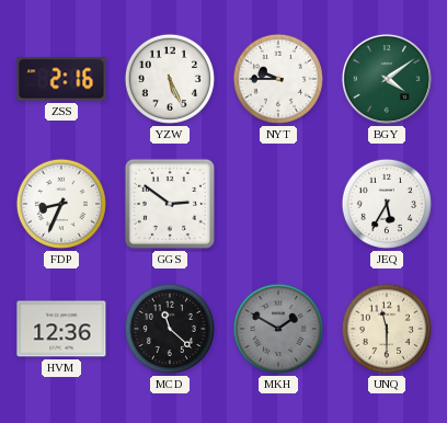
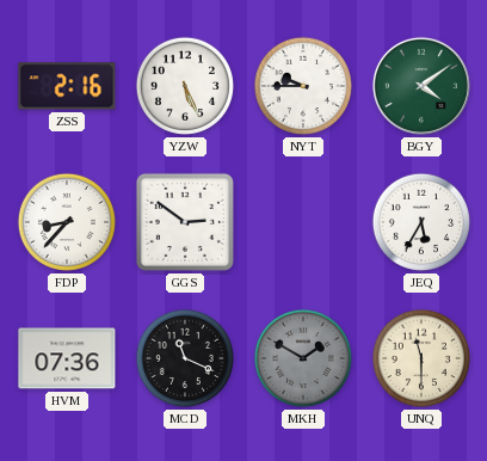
FDP: 8:34 -> 8:37
HVM: 12:36 -> 07:36
MCD: 11:22 -> 11:19
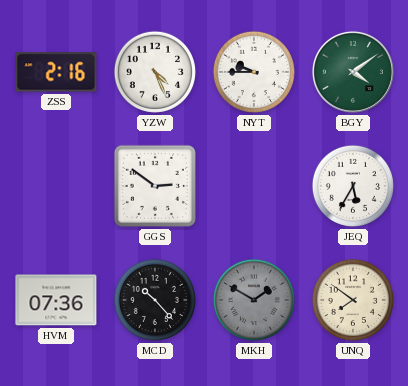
YZW: 5:26 -> 4:26
FDP: 8:37 -> none
MCD: 11:19 -> 10:23
UNQ: 11:30 -> 7:51
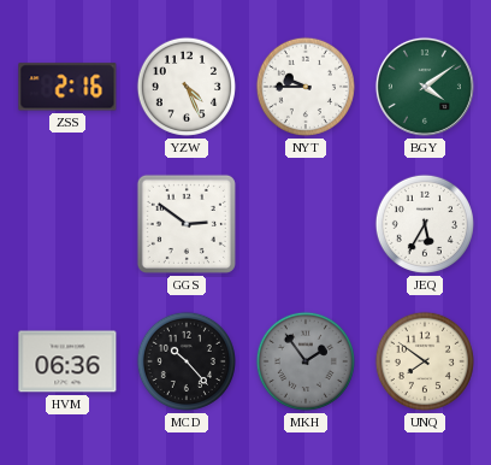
HVM: 07:36 -> 06:36
MKH: 1:50 -> 1:54
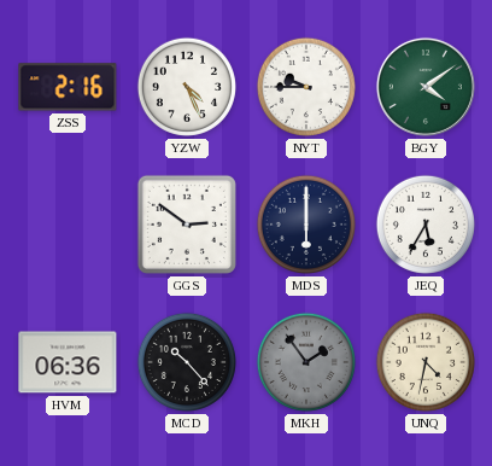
MDS: none -> 6:00
UNQ: 7:51 -> 4:32
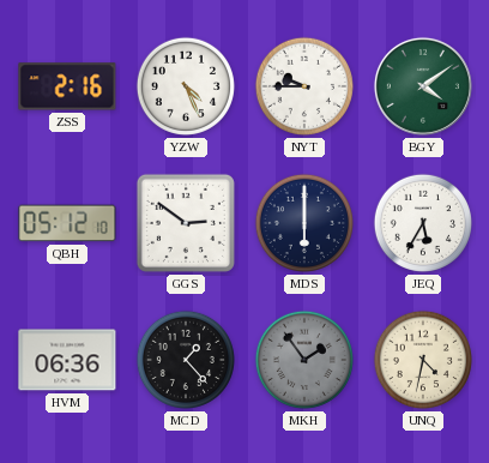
QBH: none -> 05:12
MCD: 10:23 -> 1:23
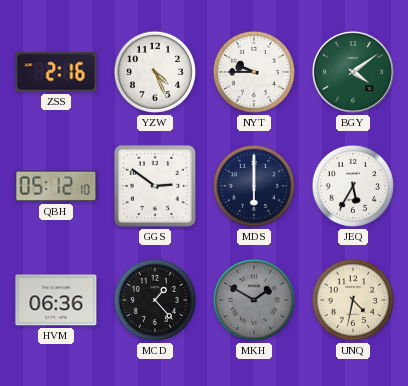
MKH: 1:54 -> 1:50
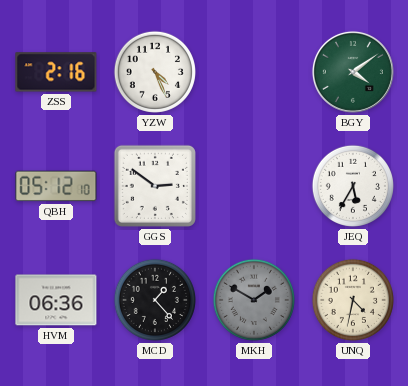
NYT: 9:45 -> none
MDS: 6:00 -> none
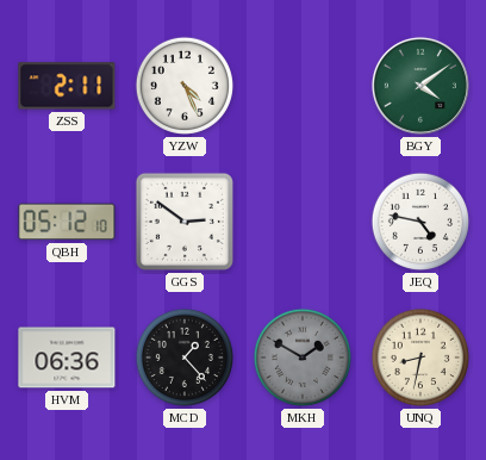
ZSS: 2:16 -> 2:11
JEQ: 5:35 -> 4:47
UNQ: 4:32 -> 8:32
